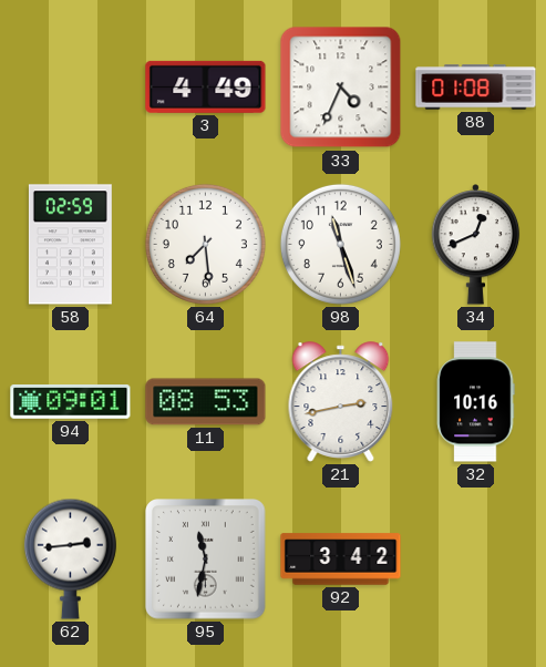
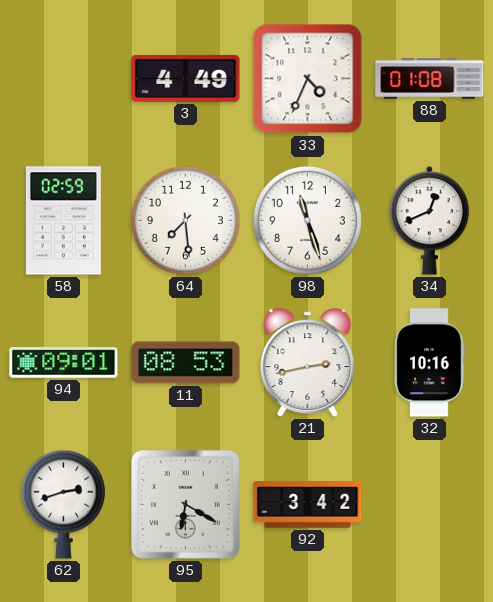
62: 2:44 -> 2:42
95: 11:32 -> 6:20
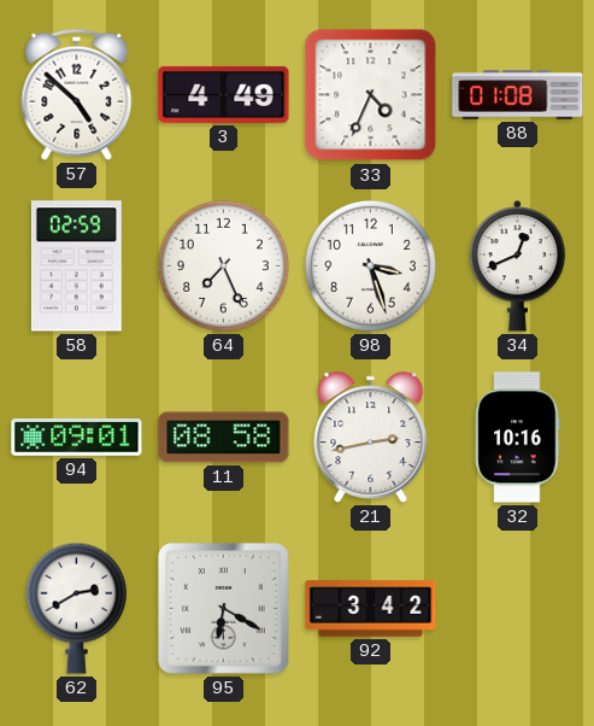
57: none -> 4:52
64: 7:29 -> 7:26
98: 11:27 -> 3:27
11: 08:53 -> 08:58
62: 2:42 -> 2:40
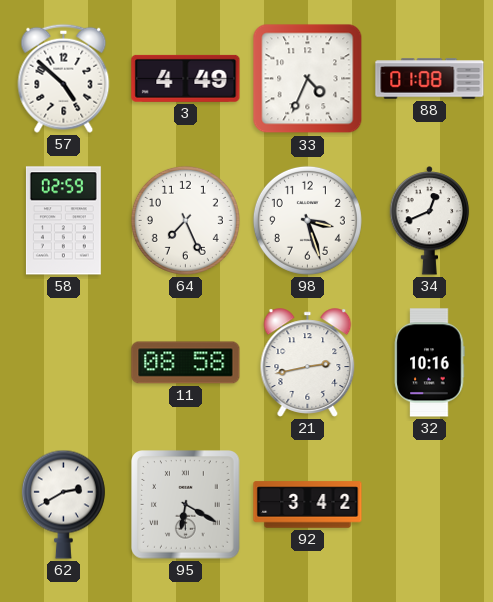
94: 09:01 -> none
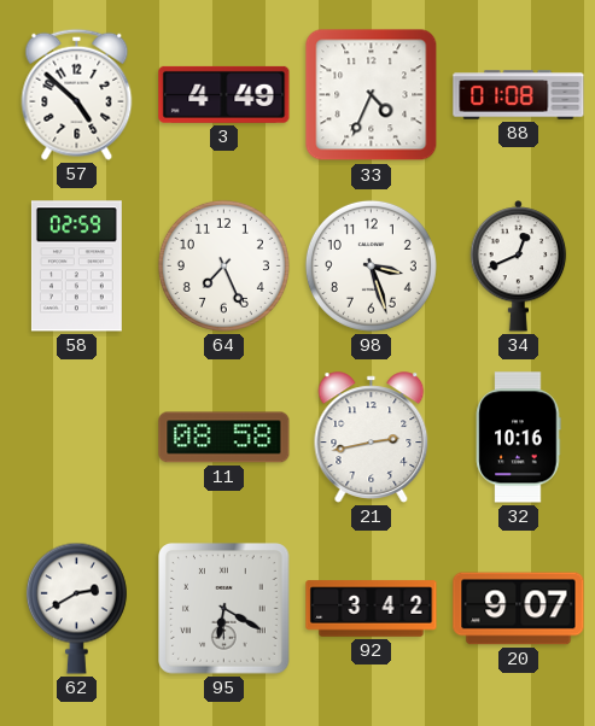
20: none -> 9:07
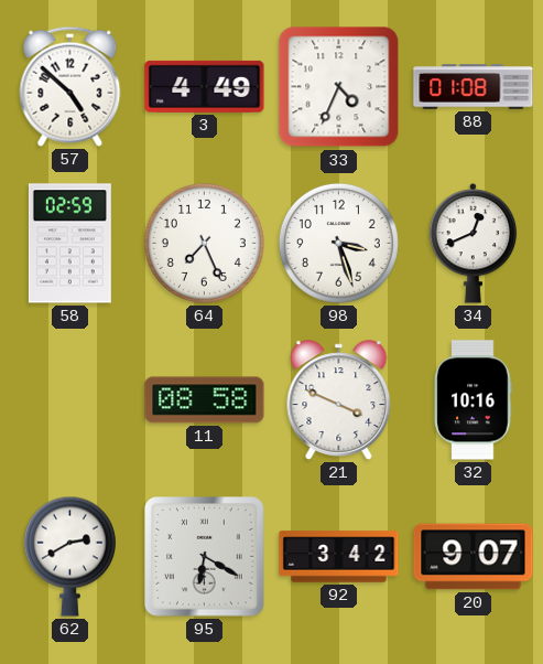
21: 2:43 -> 3:49
